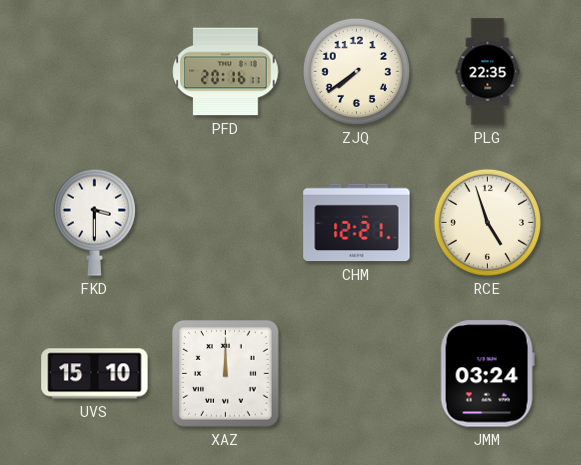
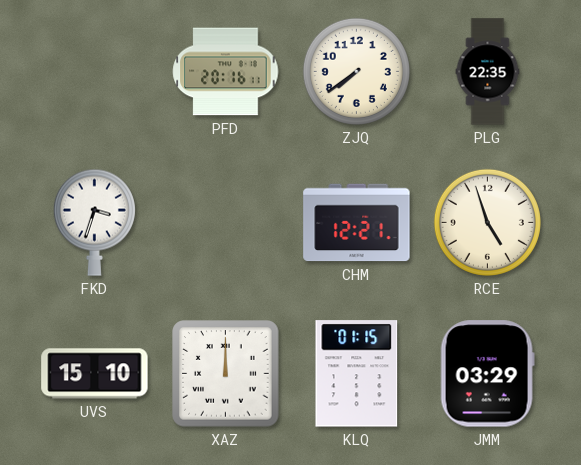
FKD: 3:30 -> 3:33
KLQ: none -> 01:15
JMM: 03:24 -> 03:29
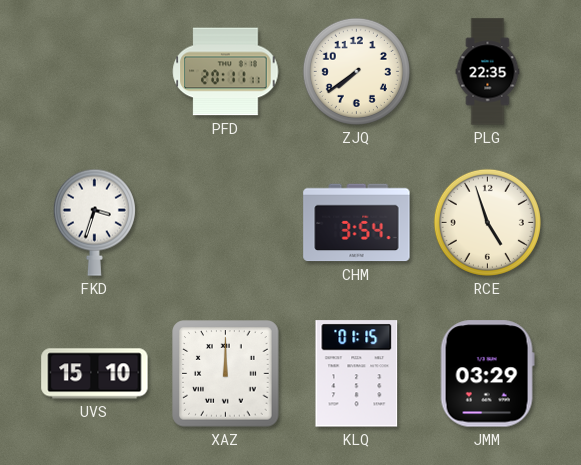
PFD: 20:16 -> 20:11
CHM: 12:21 -> 3:54
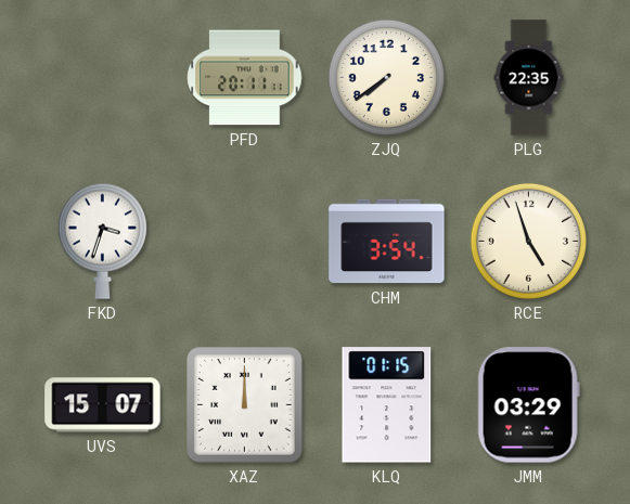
UVS: 15:10 -> 15:07
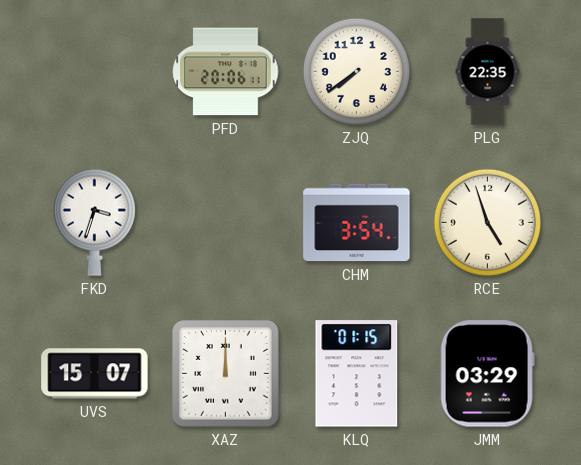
PFD: 20:11 -> 20:06
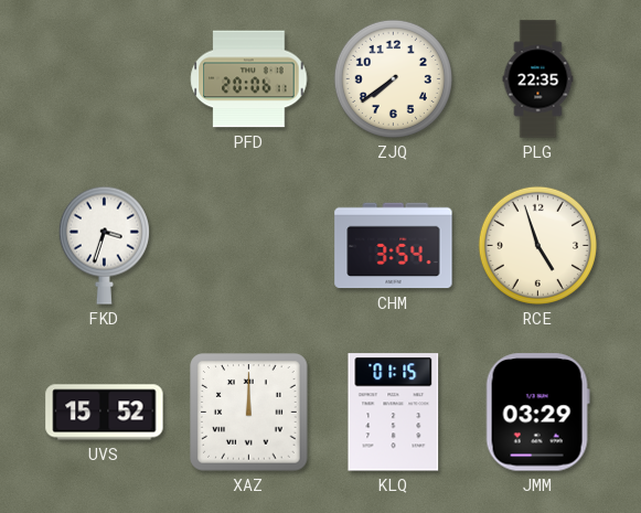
UVS: 15:07 -> 15:52
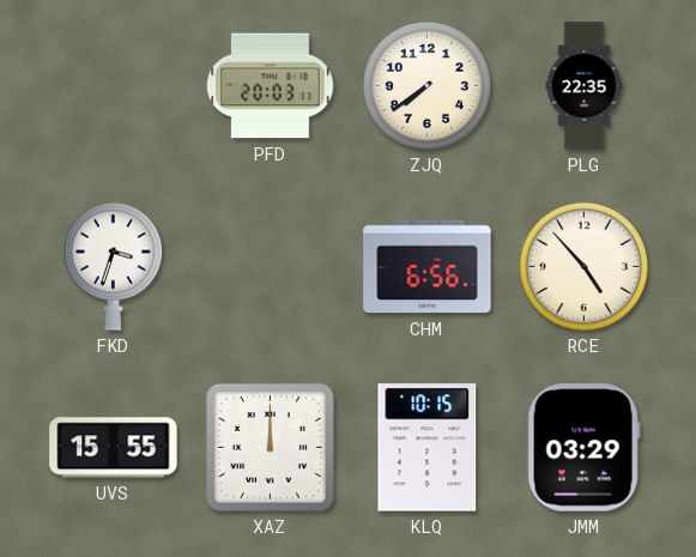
PFD: 20:06 -> 20:03
CHM: 3:54 -> 6:56
RCE: 4:57 -> 4:53
UVS: 15:52 -> 15:55
KLQ: 01:15 -> 10:15
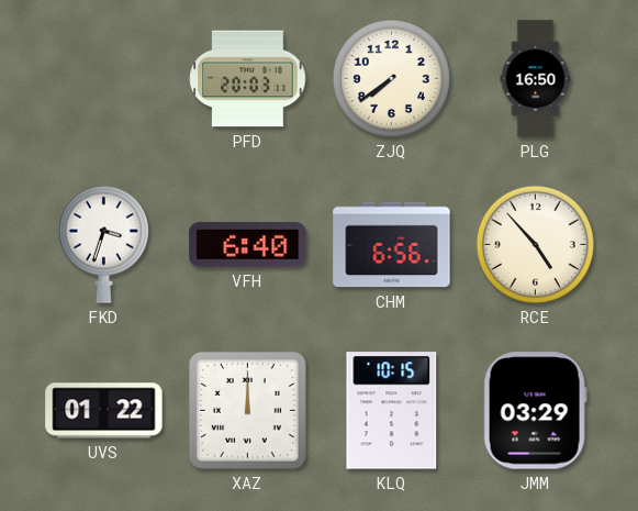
PLG: 22:35 -> 16:50
VFH: none -> 6:40
UVS: 15:55 -> 01:22
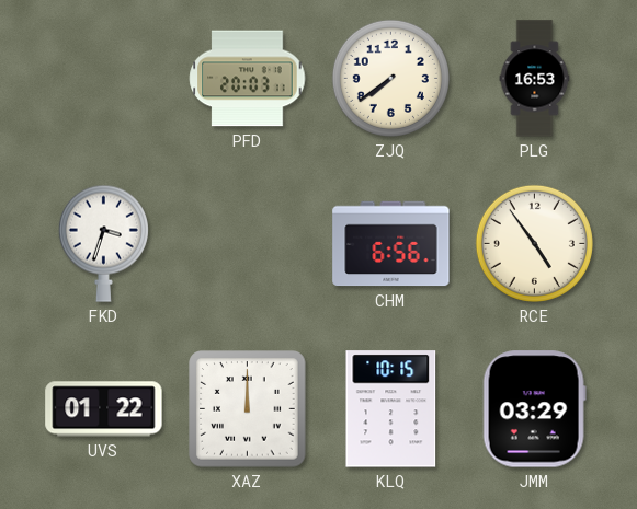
PLG: 16:50 -> 16:53
VFH: 6:40 -> none
RCE: 4:53 -> 4:54
